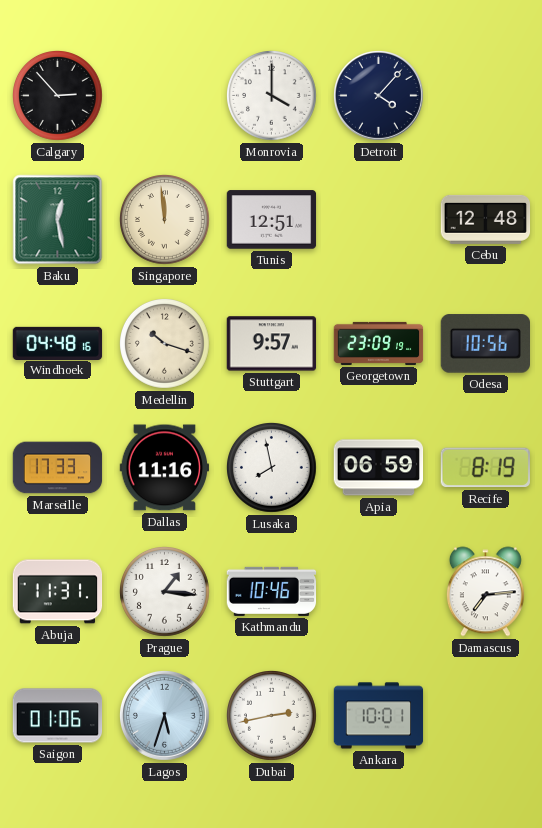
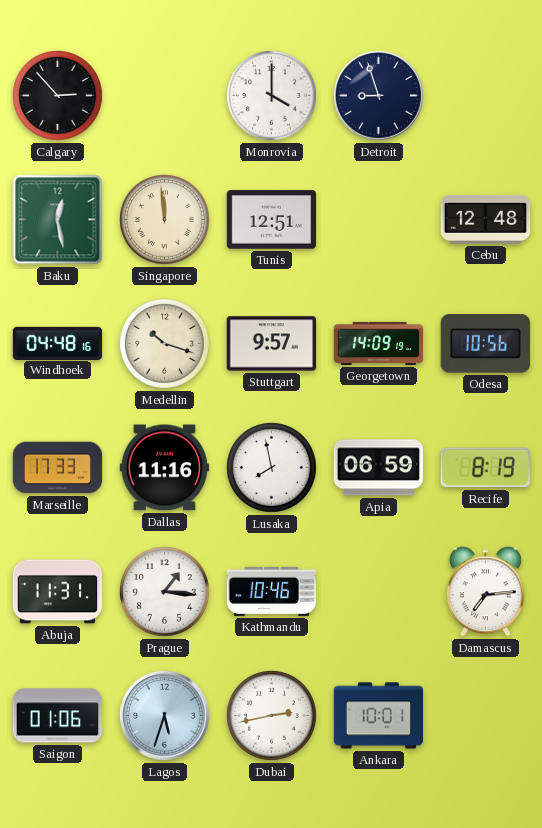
Detroit: 4:07 -> 8:57
Georgetown: 23:09 -> 14:09
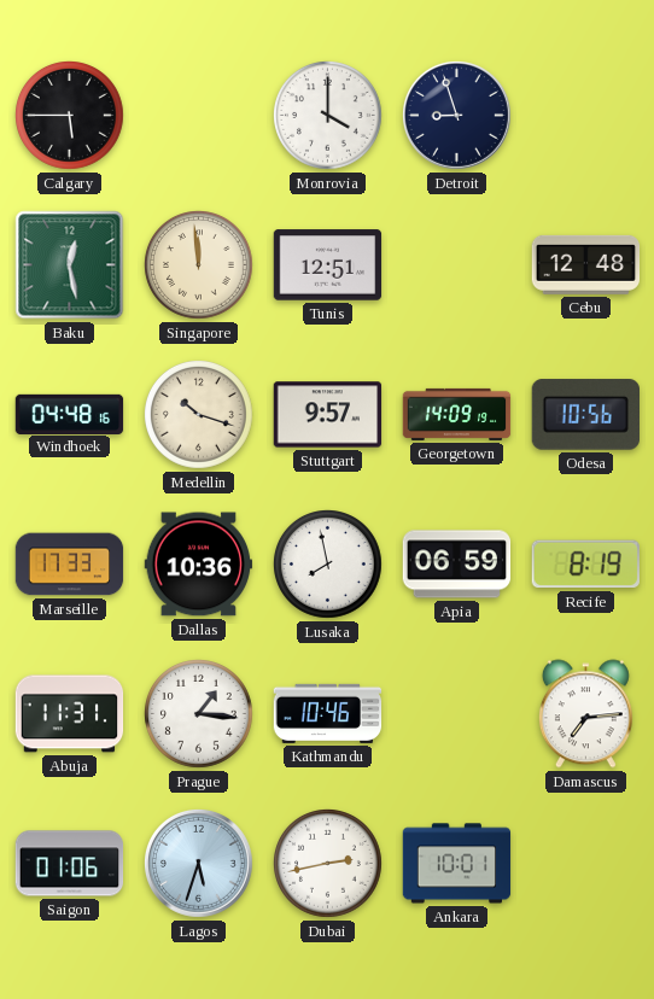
Calgary: 2:53 -> 5:45
Dallas: 11:16 -> 10:36
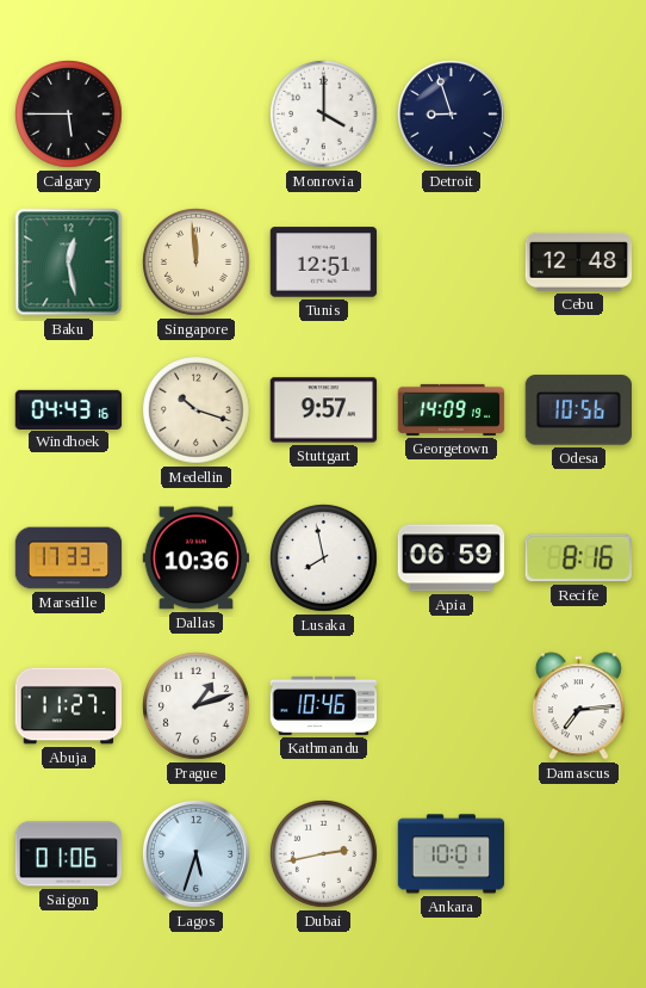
Windhoek: 04:48 -> 04:43
Recife: 8:19 -> 8:16
Abuja: 11:31 -> 11:27
Prague: 1:16 -> 1:12
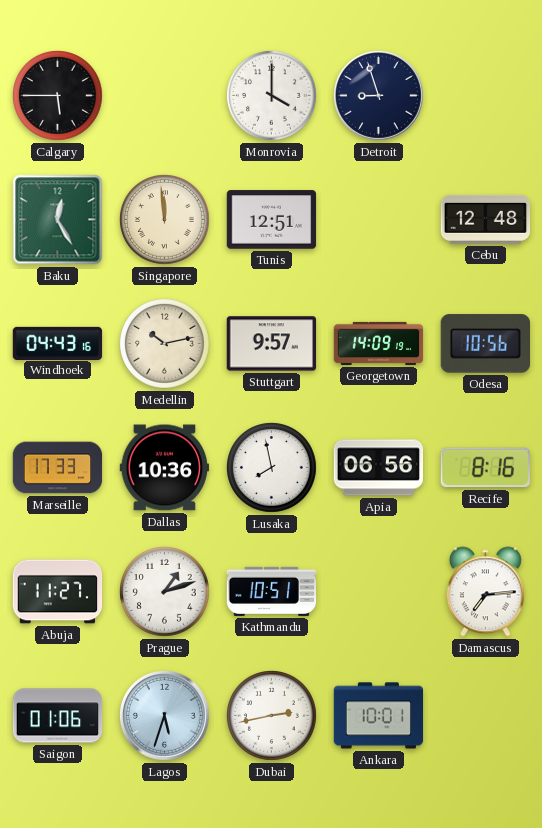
Baku: 12:28 -> 12:25
Medellin: 10:18 -> 10:13
Apia: 06:59 -> 06:56
Kathmandu: 10:46 -> 10:51
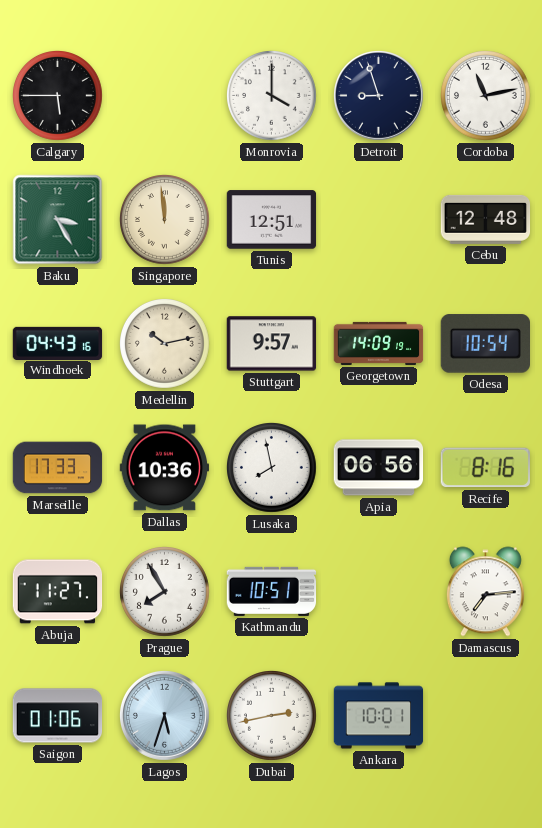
Cordoba: none -> 11:13
Baku: 12:25 -> 3:25
Odesa: 10:56 -> 10:54
Prague: 1:12 -> 7:55
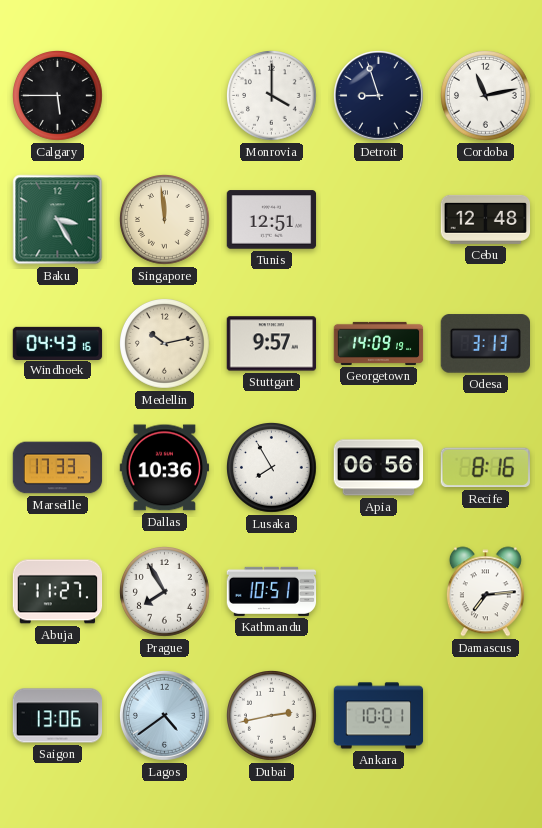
Odesa: 10:54 -> 3:13
Lusaka: 7:58 -> 7:55
Saigon: 01:06 -> 13:06
Lagos: 5:33 -> 4:39
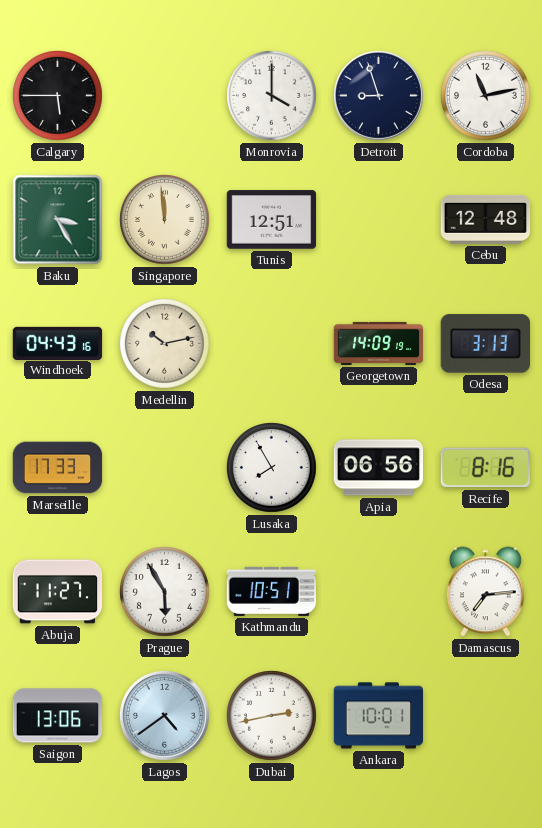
Stuttgart: 9:57 -> none
Dallas: 10:36 -> none
Prague: 7:55 -> 5:55
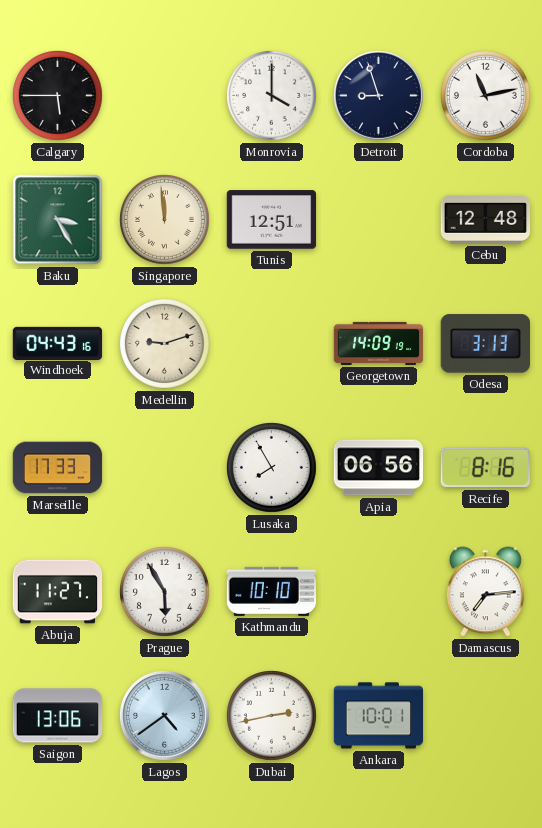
Medellin: 10:13 -> 9:12
Kathmandu: 10:51 -> 10:10
